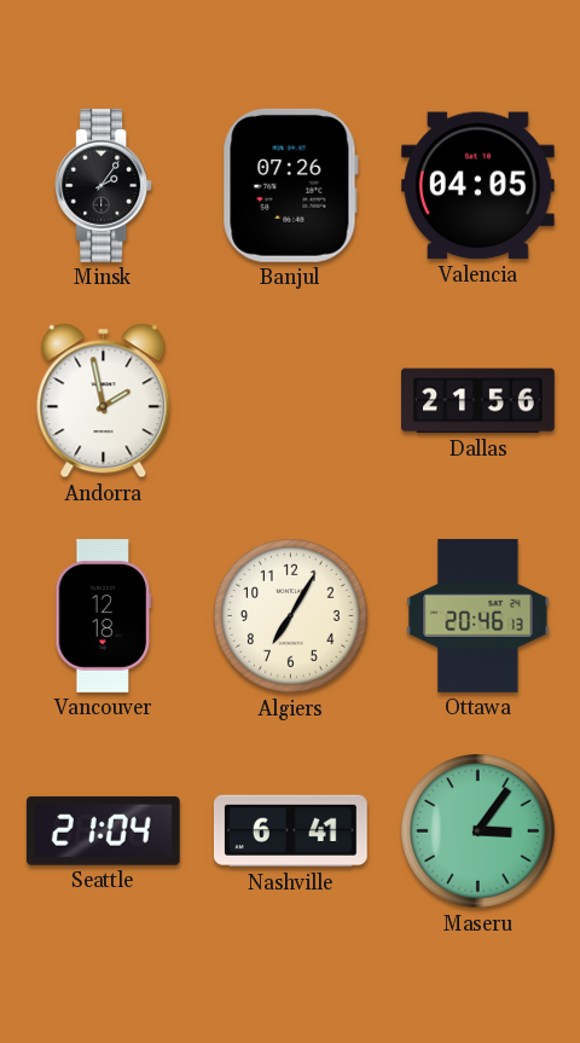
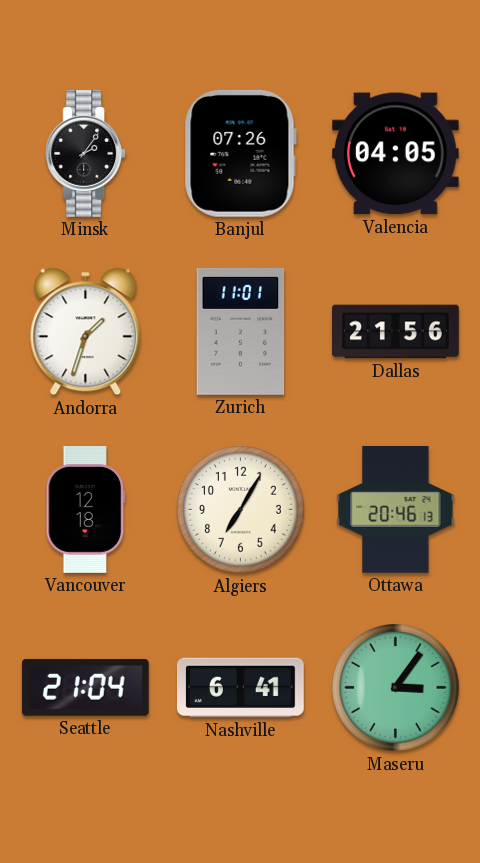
Andorra: 1:58 -> 1:33
Zurich: none -> 11:01
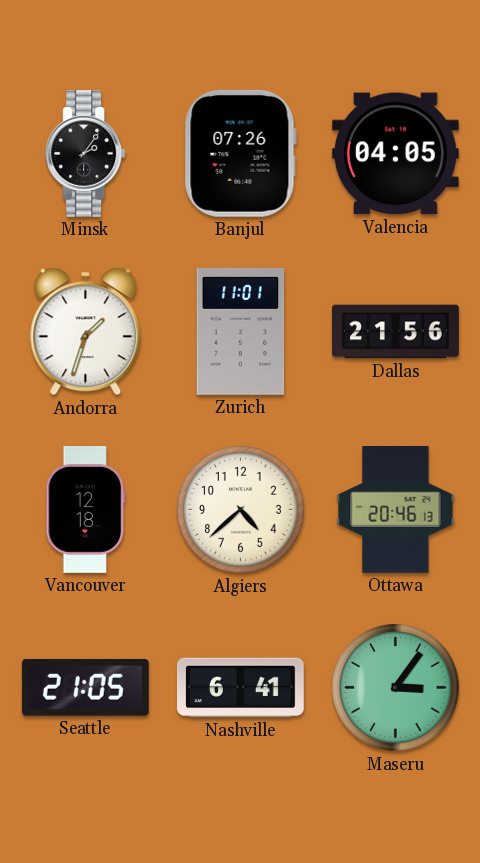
Algiers: 7:05 -> 4:38
Seattle: 21:04 -> 21:05
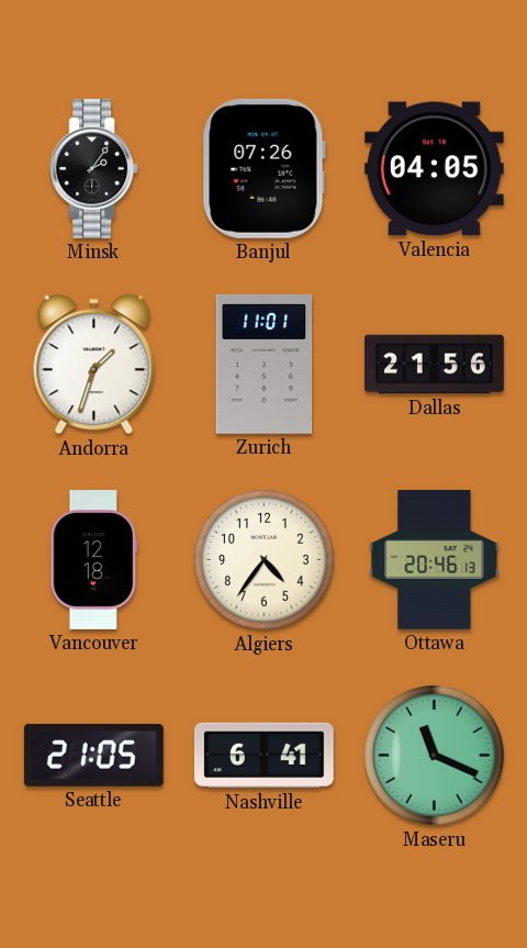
Algiers: 4:38 -> 4:36
Maseru: 3:06 -> 11:19
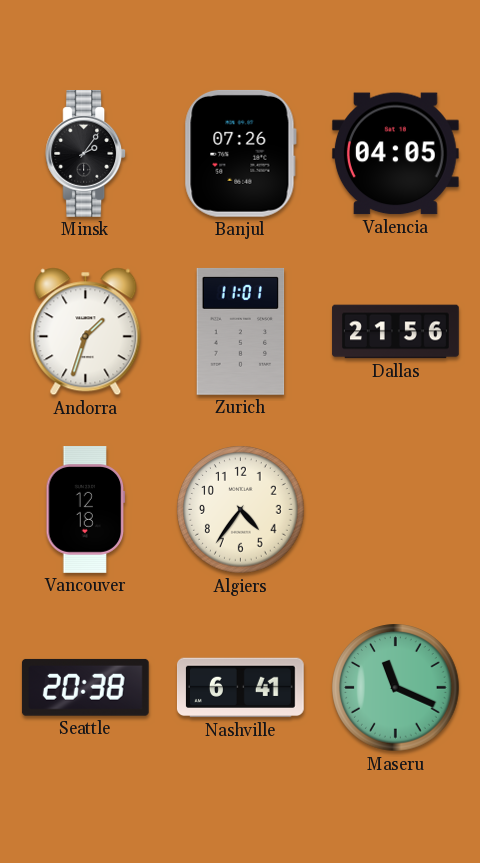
Ottawa: 20:46 -> none
Seattle: 21:05 -> 20:38
